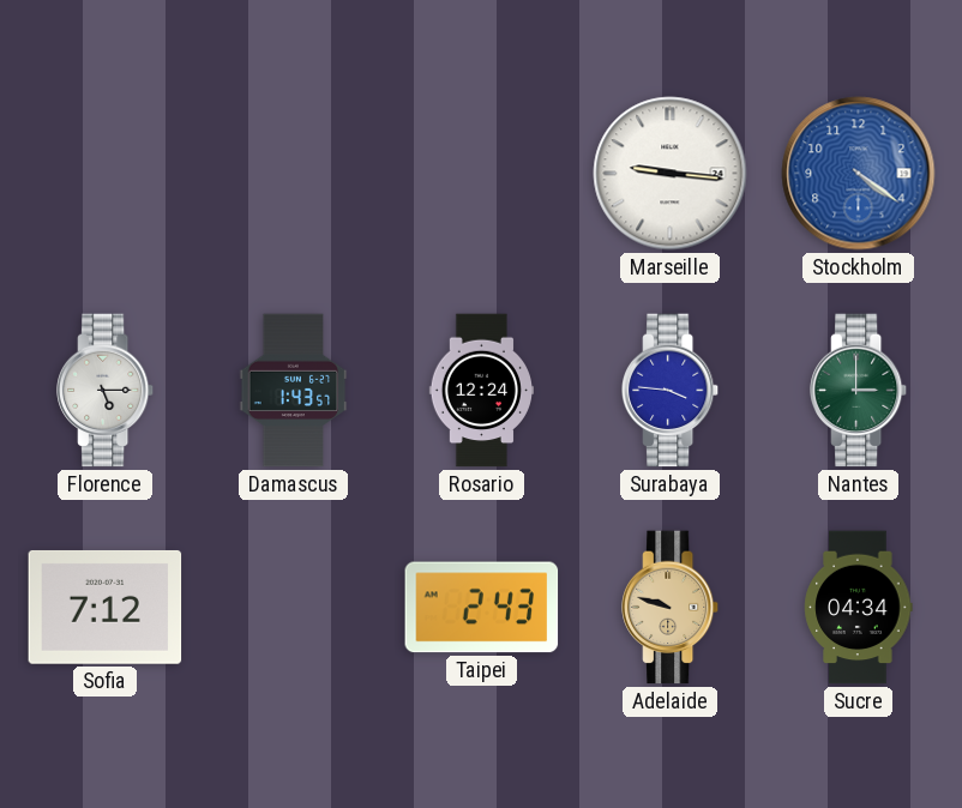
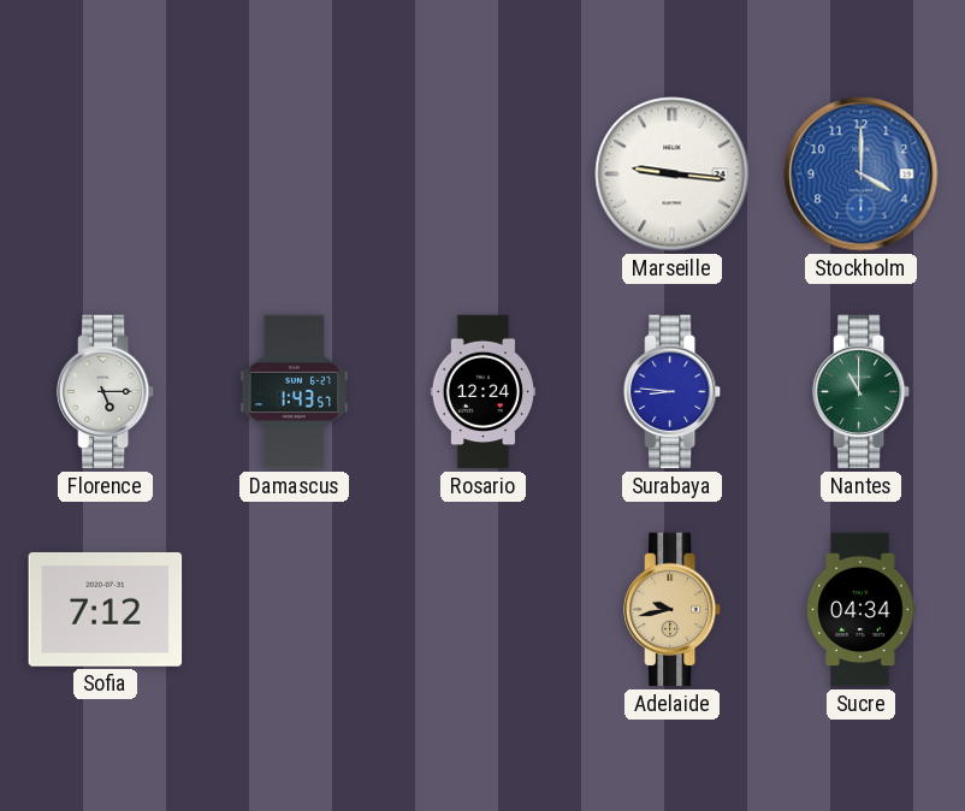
Stockholm: 4:21 -> 4:00
Surabaya: 3:46 -> 8:46
Nantes: 3:00 -> 11:00
Taipei: 2:43 -> none
Adelaide: 9:48 -> 9:43
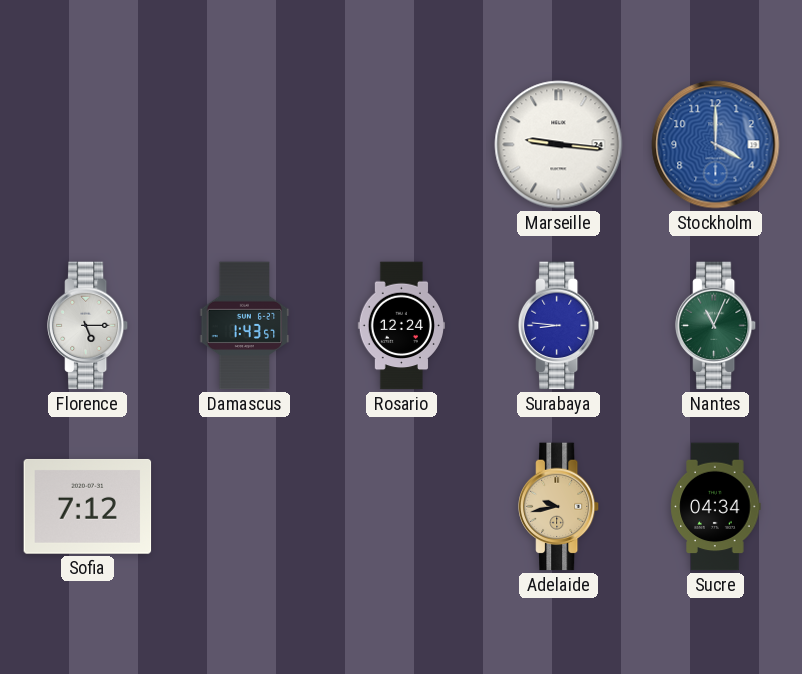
Nantes: 11:00 -> 11:04
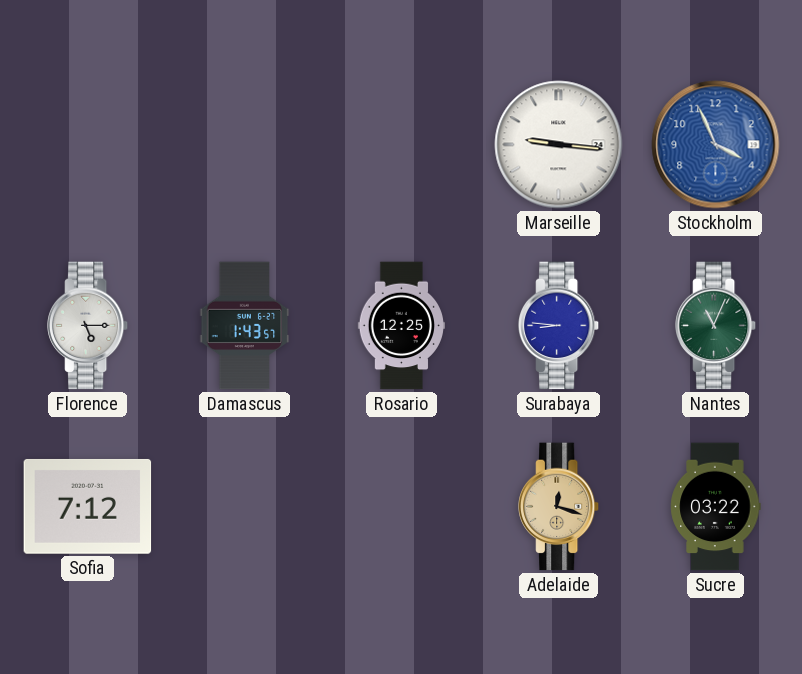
Stockholm: 4:00 -> 3:56
Rosario: 12:24 -> 12:25
Adelaide: 9:43 -> 12:18
Sucre: 04:34 -> 03:22
